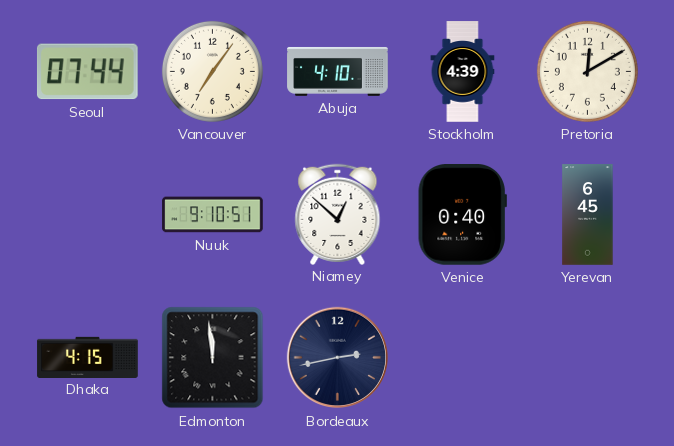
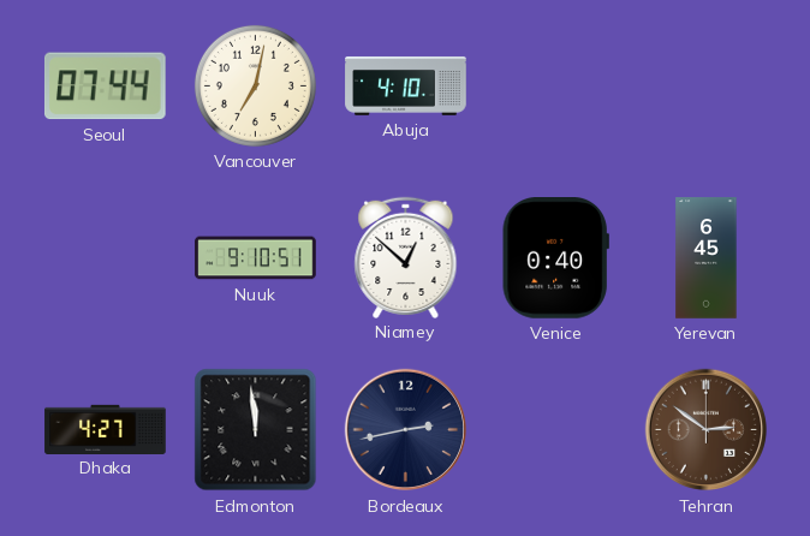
Vancouver: 7:06 -> 7:02
Stockholm: 4:39 -> none
Pretoria: 12:10 -> none
Dhaka: 4:15 -> 4:27
Tehran: none -> 2:51
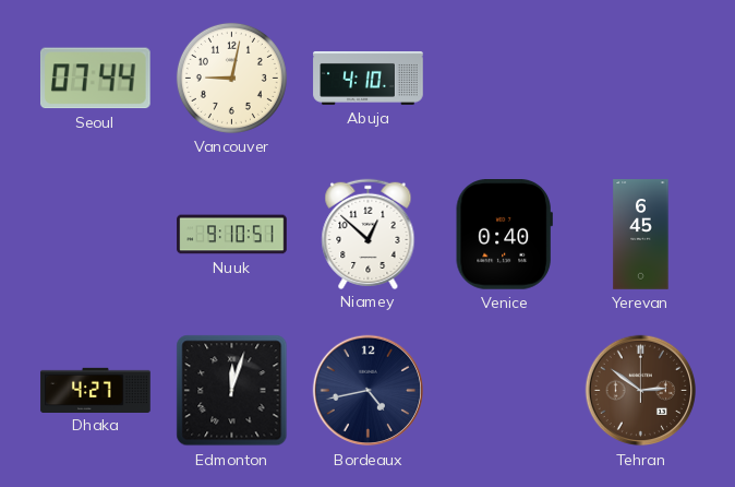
Vancouver: 7:02 -> 9:02
Edmonton: 11:59 -> 12:03
Bordeaux: 2:43 -> 4:43
